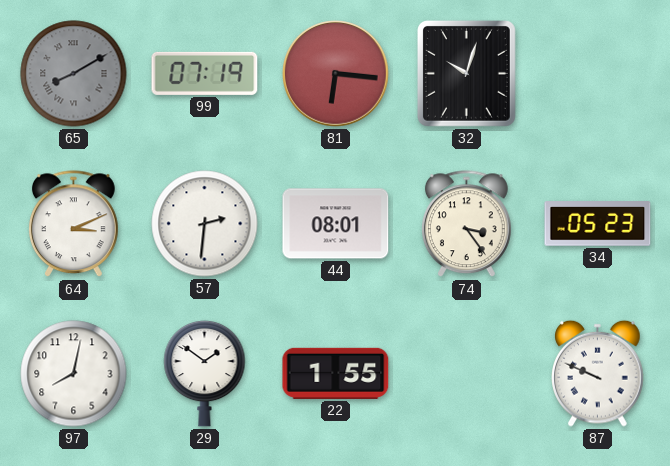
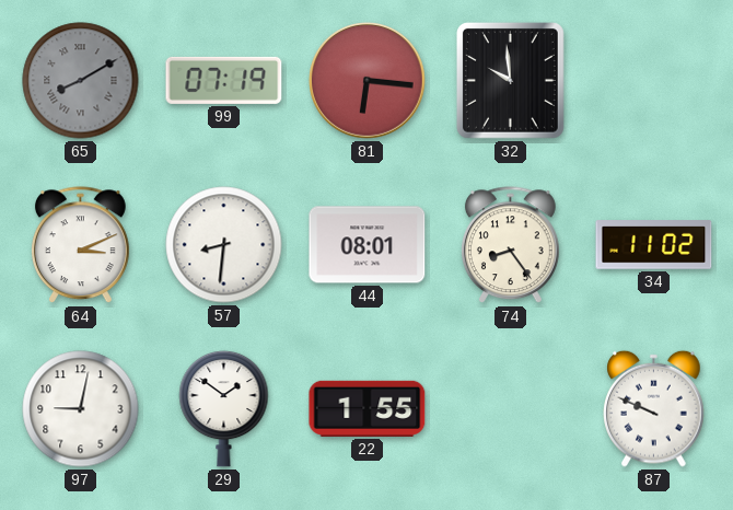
32: 10:03 -> 9:59
57: 2:31 -> 8:31
74: 3:24 -> 8:24
34: 05:23 -> 11:02
97: 8:02 -> 9:02
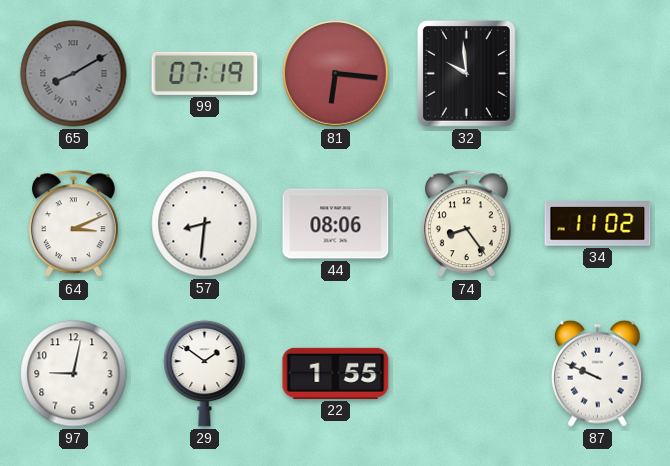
44: 08:01 -> 08:06
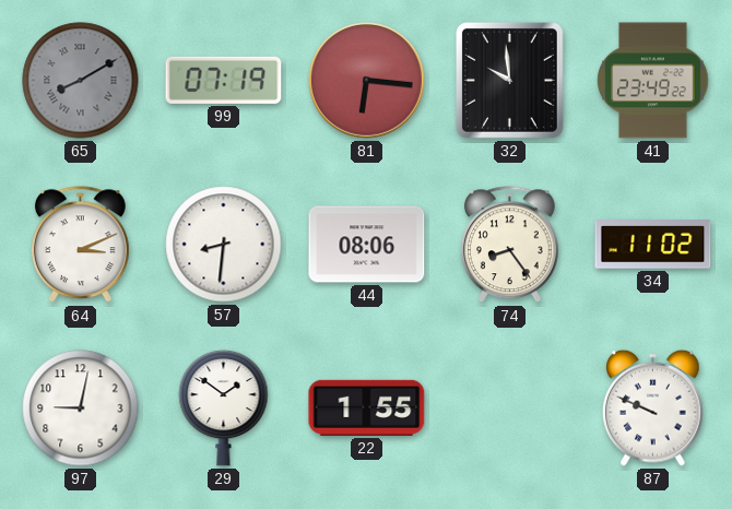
41: none -> 23:49
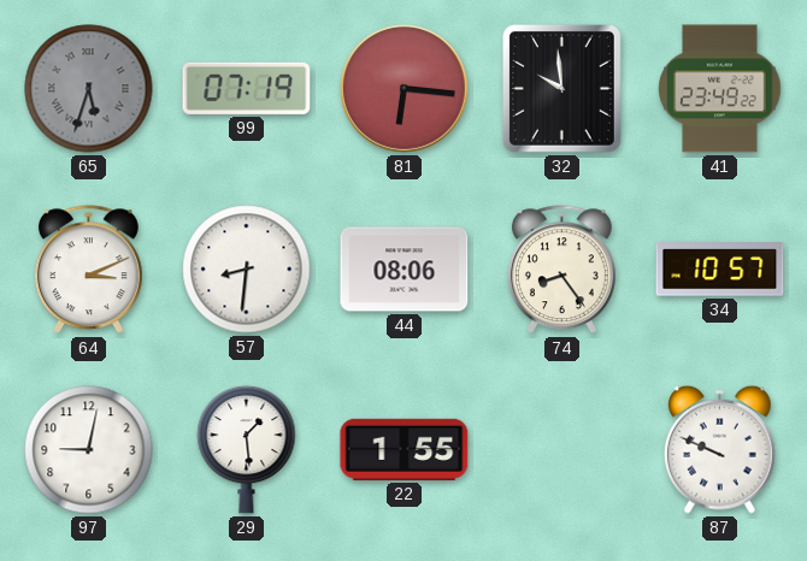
65: 8:10 -> 5:33
34: 11:02 -> 10:57
29: 1:51 -> 1:29
